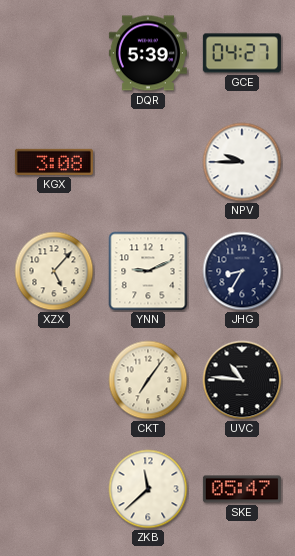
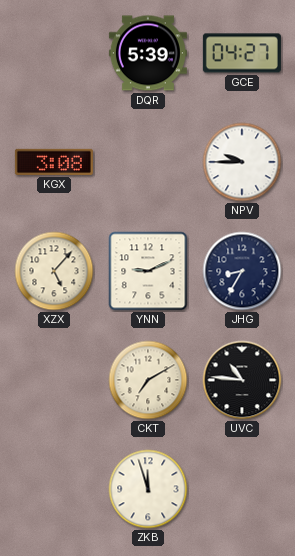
CKT: 7:06 -> 7:10
ZKB: 11:38 -> 11:57
SKE: 05:47 -> none
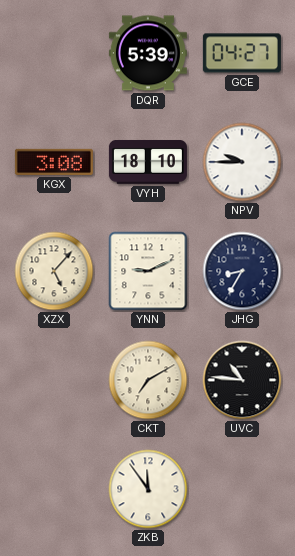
VYH: none -> 18:10
ZKB: 11:57 -> 11:54
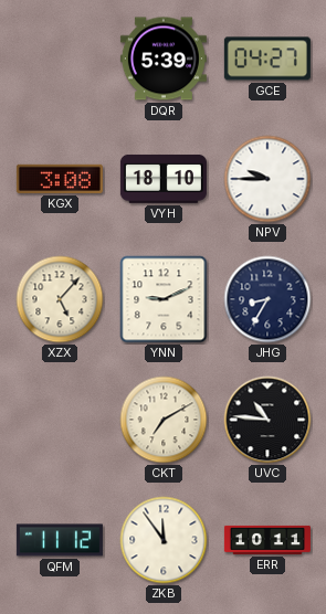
QFM: none -> 11:12
ERR: none -> 10:11
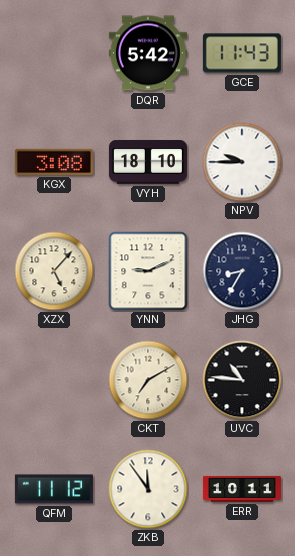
DQR: 5:39 -> 5:42
GCE: 04:27 -> 11:43
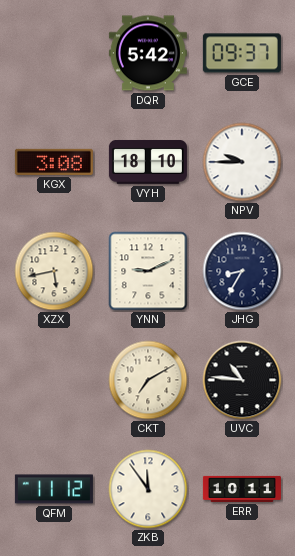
GCE: 11:43 -> 09:37
XZX: 5:07 -> 5:43
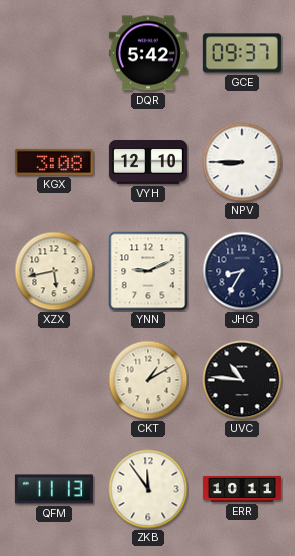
VYH: 18:10 -> 12:10
NPV: 9:45 -> 8:45
CKT: 7:10 -> 1:10
QFM: 11:12 -> 11:13
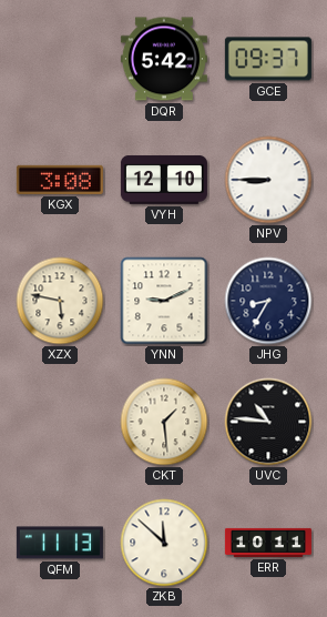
XZX: 5:43 -> 5:47
CKT: 1:10 -> 1:29
ZKB: 11:54 -> 11:52
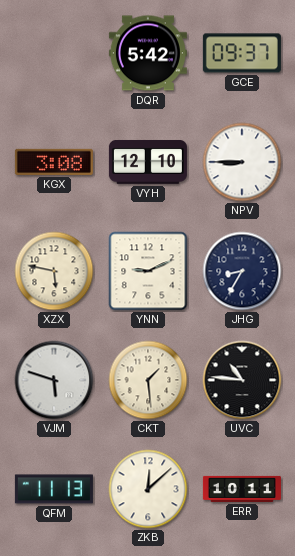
VJM: none -> 5:48
ZKB: 11:52 -> 12:08
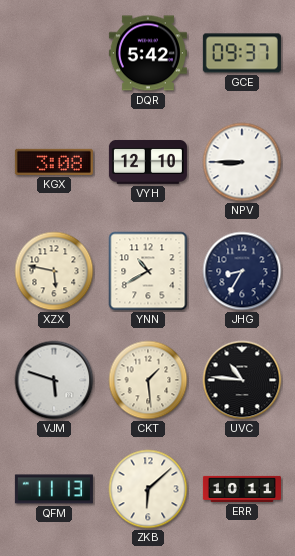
YNN: 9:11 -> 10:40
ZKB: 12:08 -> 6:08
